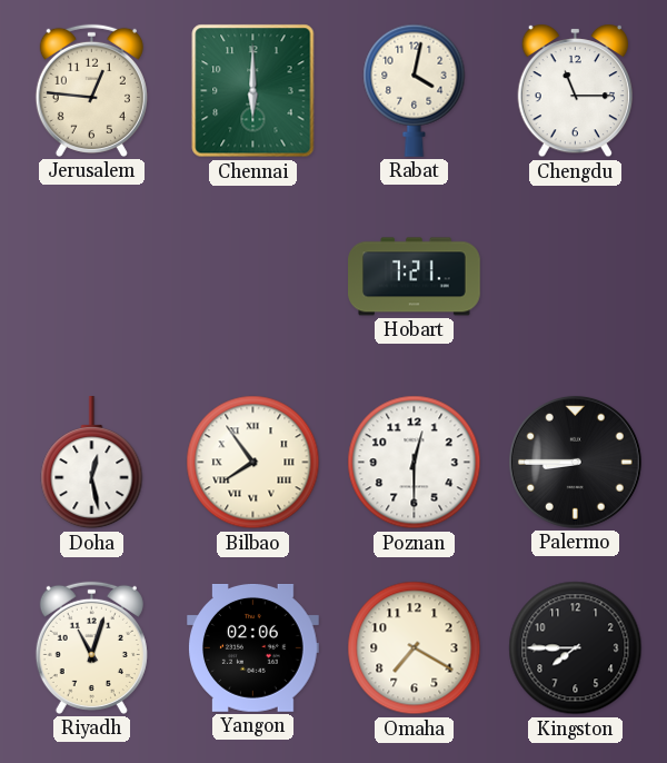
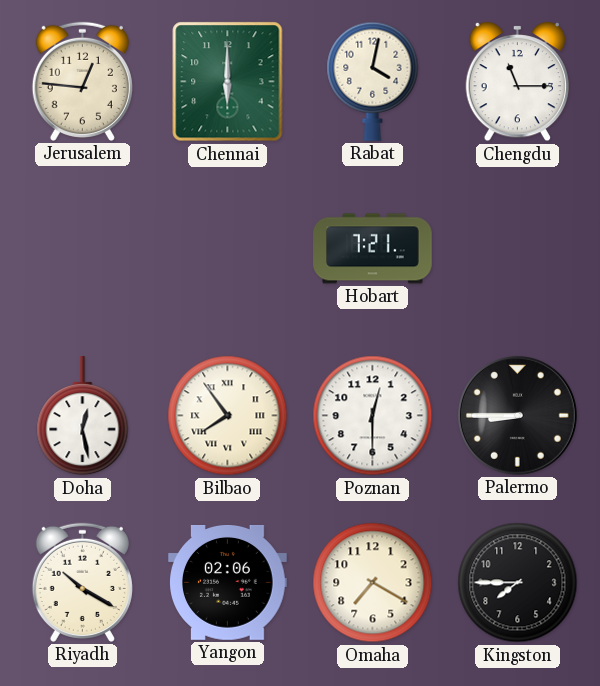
Riyadh: 11:03 -> 10:20
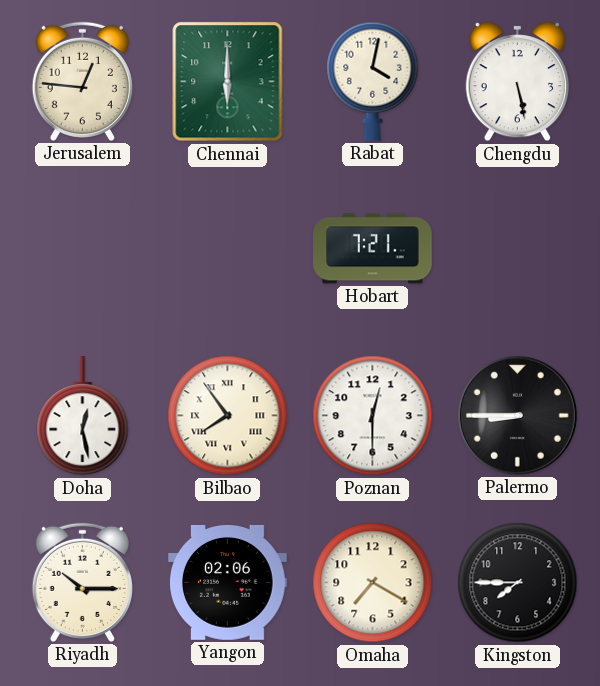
Chengdu: 11:15 -> 5:28
Riyadh: 10:20 -> 10:15
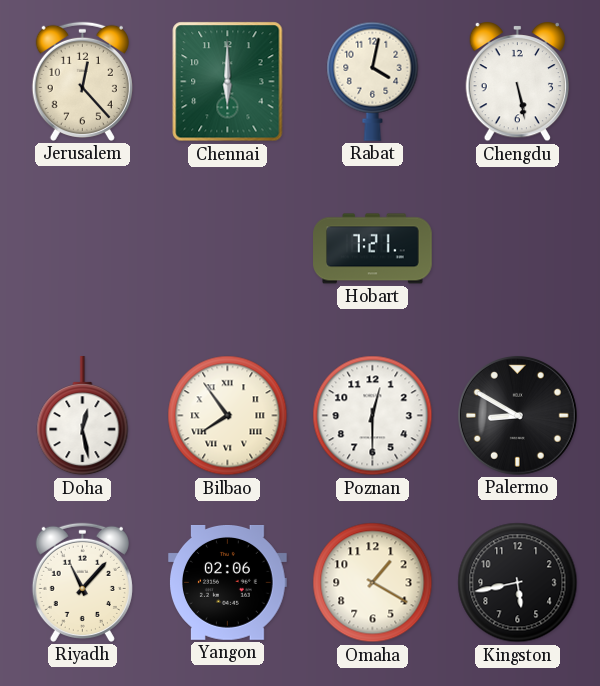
Jerusalem: 12:46 -> 12:23
Palermo: 8:45 -> 8:50
Riyadh: 10:15 -> 11:07
Omaha: 7:20 -> 1:20
Kingston: 7:45 -> 5:43
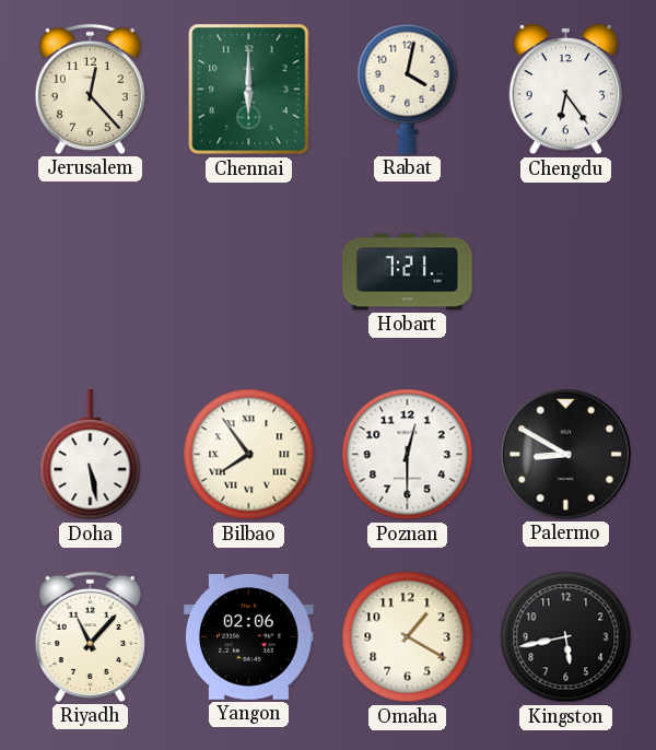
Chengdu: 5:28 -> 6:24
Doha: 12:28 -> 5:28
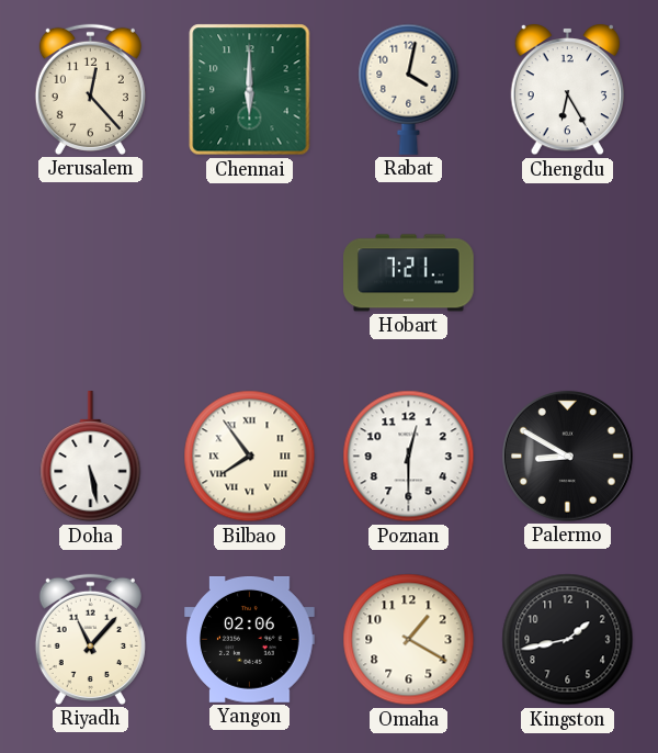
Chengdu: 6:24 -> 6:25
Kingston: 5:43 -> 1:43
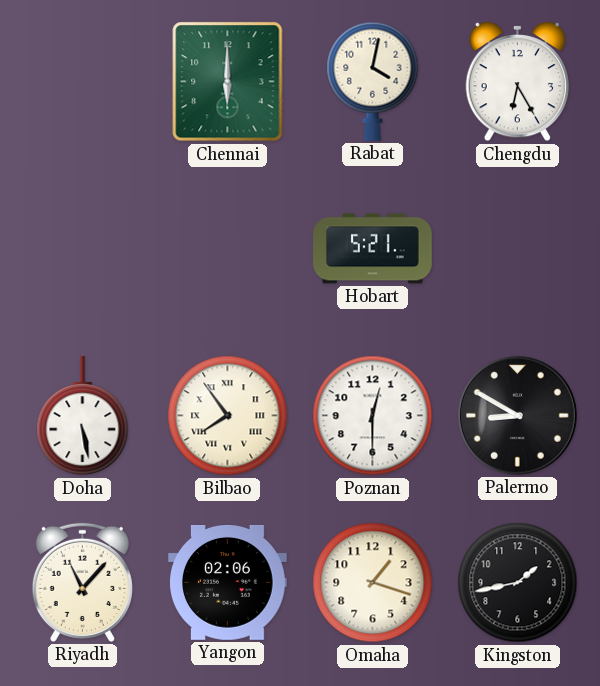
Jerusalem: 12:23 -> none
Hobart: 7:21 -> 5:21
Omaha: 1:20 -> 1:18
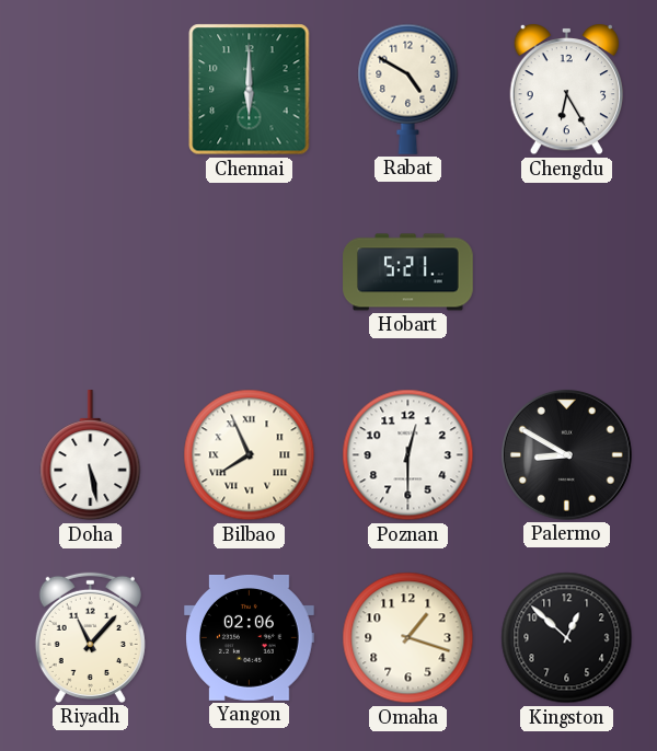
Rabat: 4:02 -> 4:50
Bilbao: 7:54 -> 7:56
Kingston: 1:43 -> 12:52
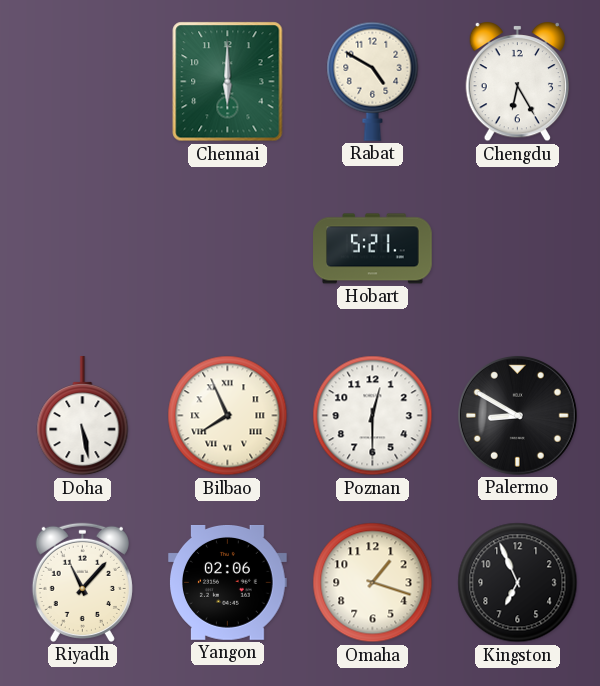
Kingston: 12:52 -> 6:56
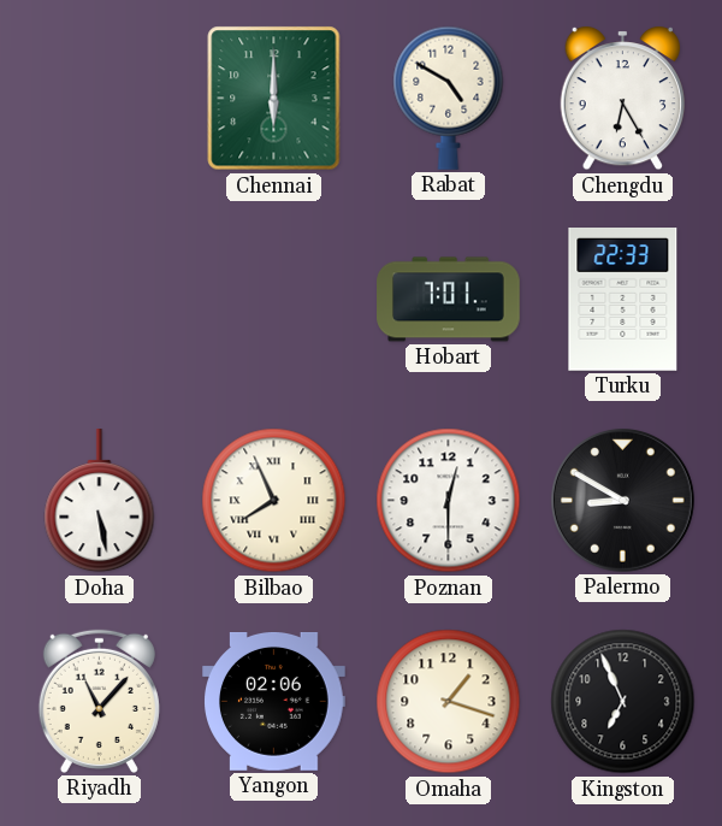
Hobart: 5:21 -> 7:01
Turku: none -> 22:33
